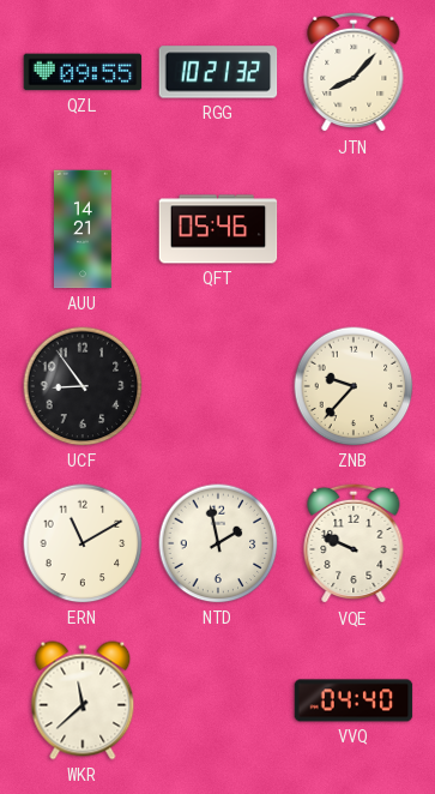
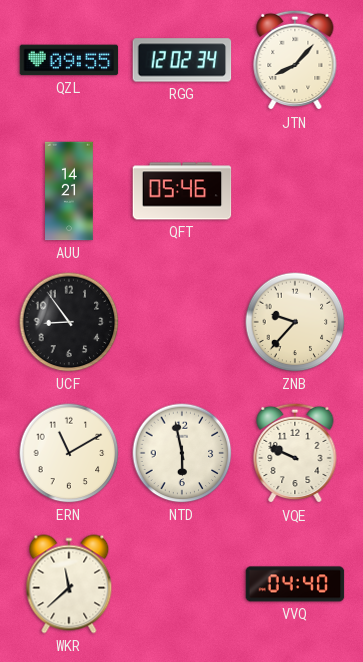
RGG: 10:21 -> 12:02
NTD: 1:58 -> 5:58
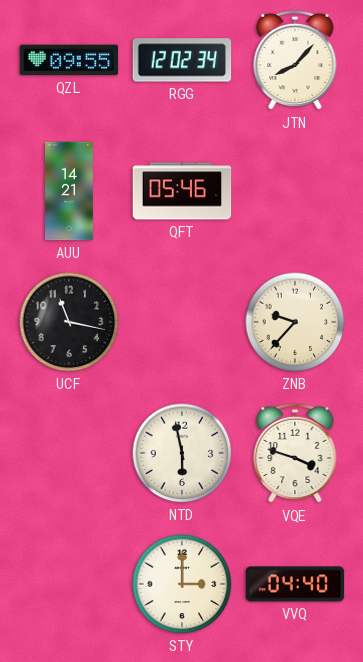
UCF: 8:54 -> 11:17
ERN: 11:10 -> none
VQE: 9:49 -> 3:48
WKR: 11:38 -> none
STY: none -> 3:00
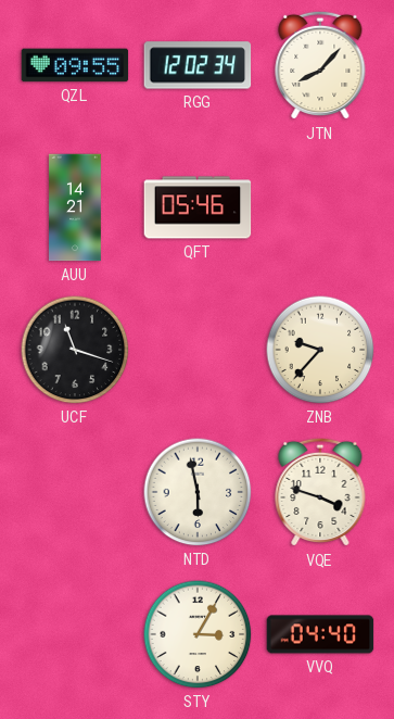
UCF: 11:17 -> 11:18
STY: 3:00 -> 3:05
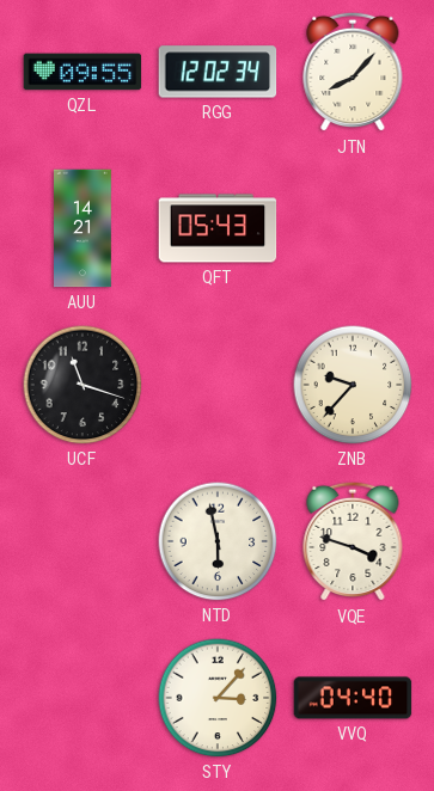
QFT: 05:46 -> 05:43
STY: 3:05 -> 3:07
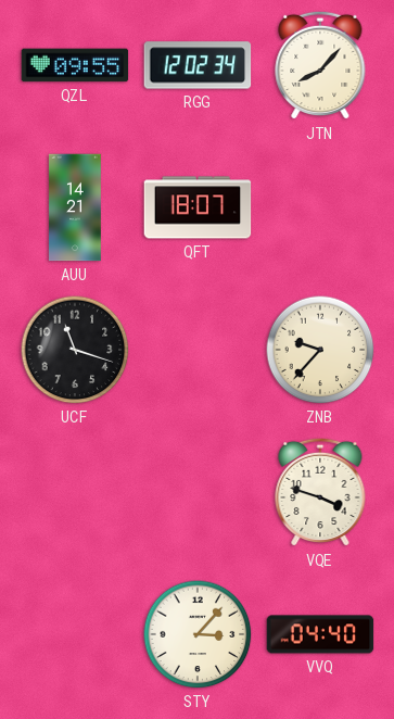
QFT: 05:43 -> 18:07
NTD: 5:58 -> none
